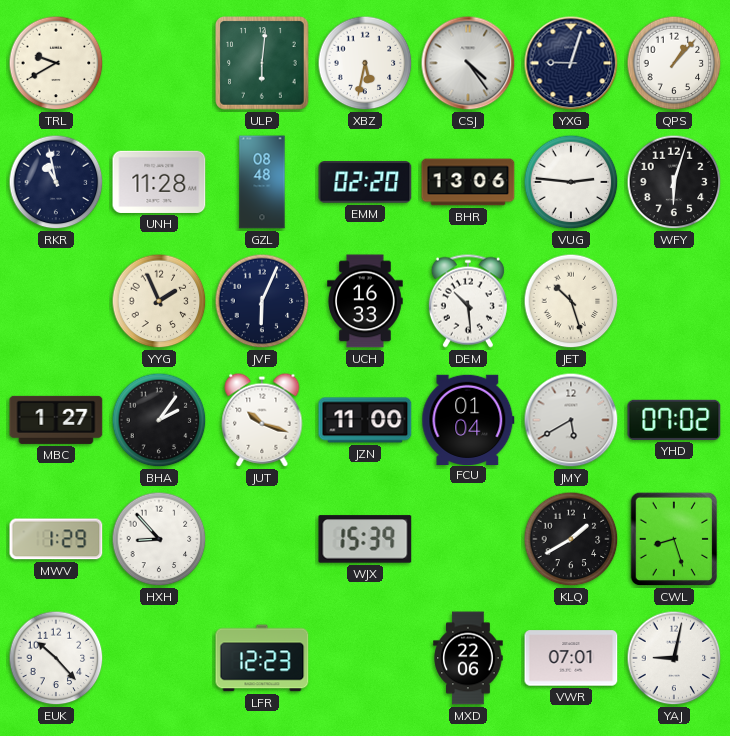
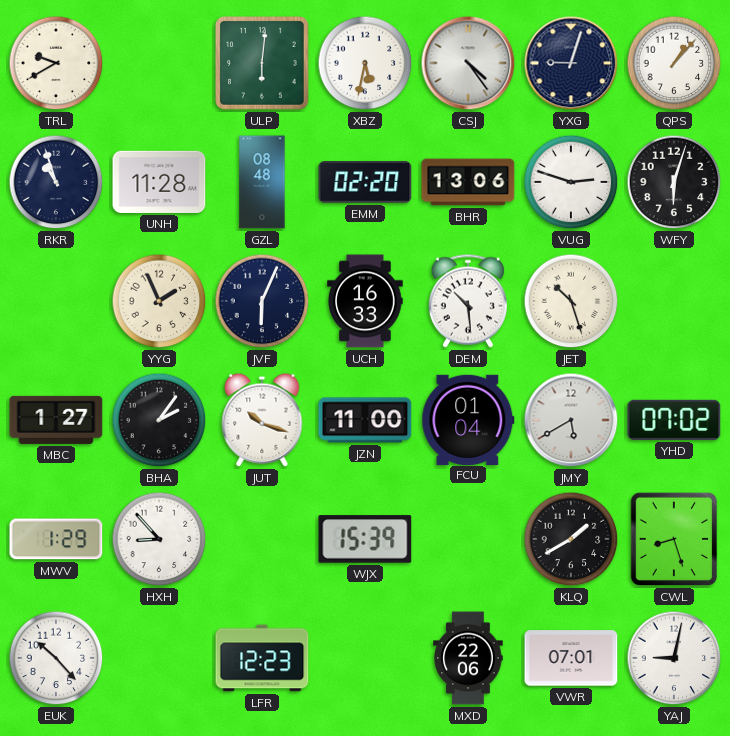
RKR: 10:58 -> 10:57
VUG: 2:46 -> 2:48
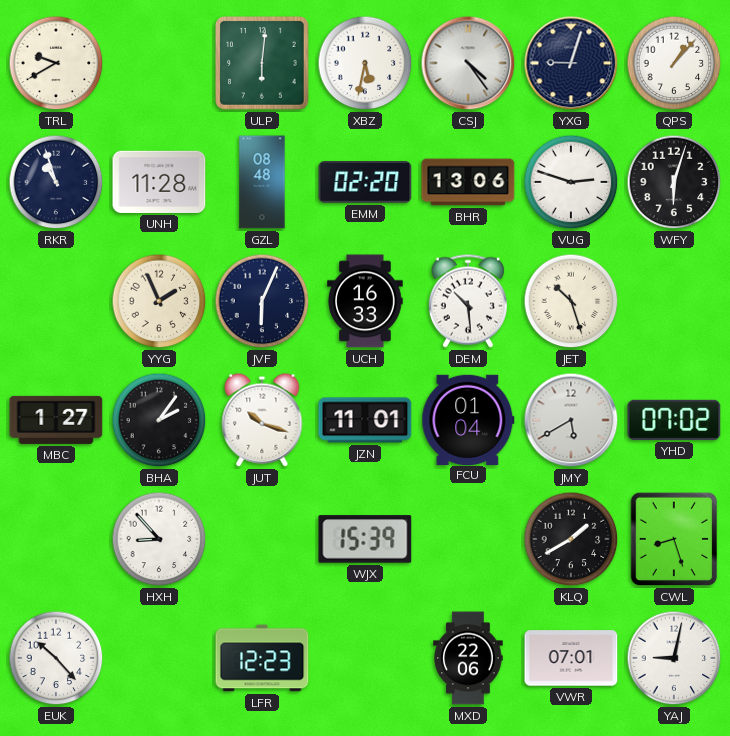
JZN: 11:00 -> 11:01
MWV: 1:29 -> none
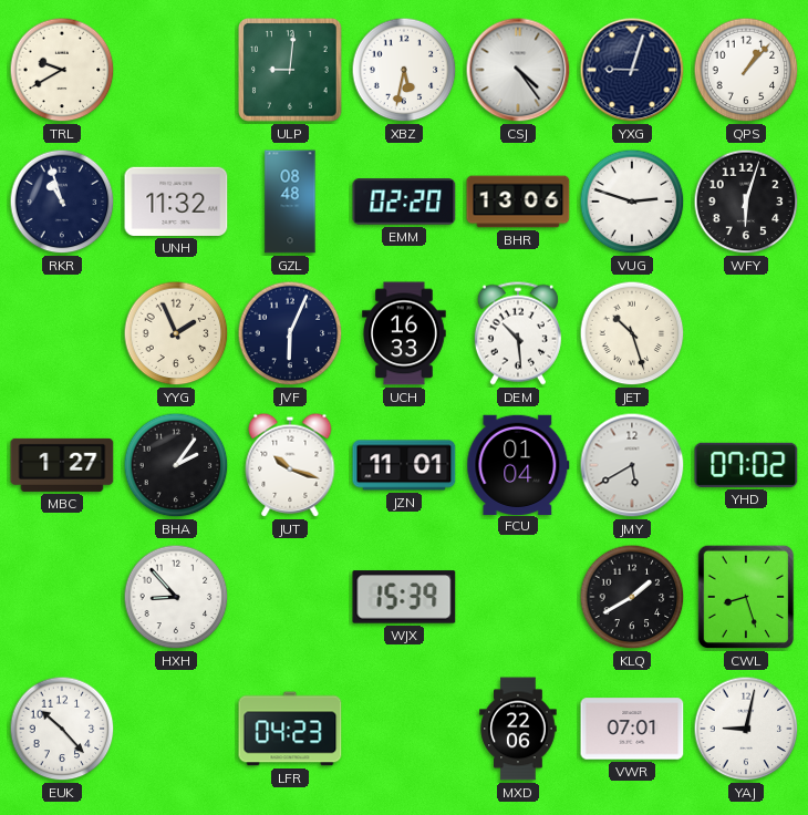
ULP: 6:01 -> 9:01
UNH: 11:28 -> 11:32
LFR: 12:23 -> 04:23
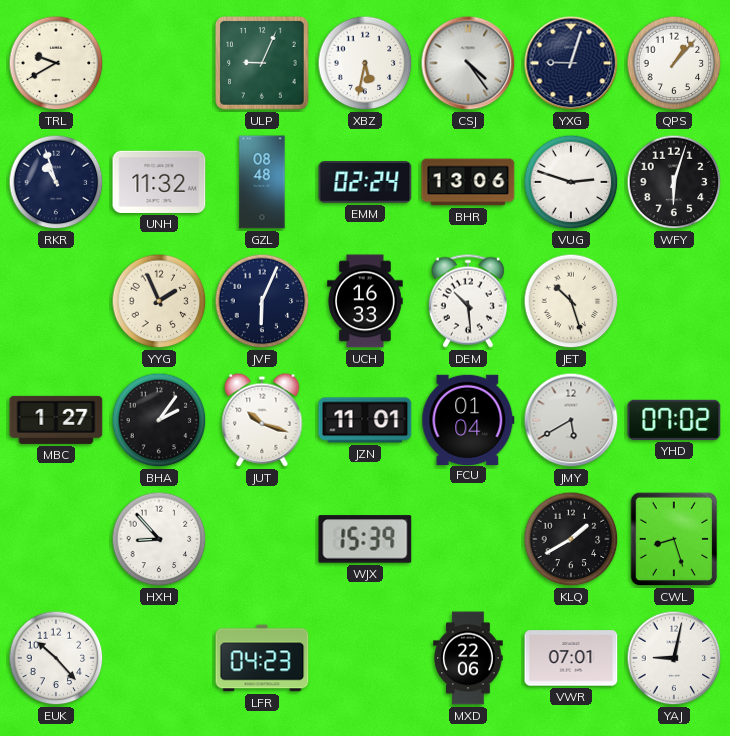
ULP: 9:01 -> 9:04
EMM: 02:20 -> 02:24
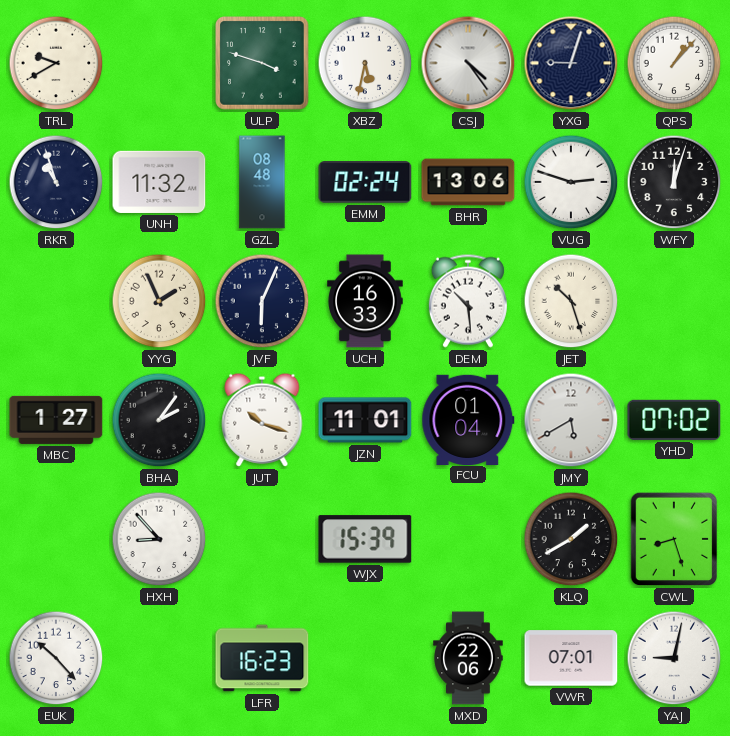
ULP: 9:04 -> 3:48
WFY: 6:03 -> 12:03
LFR: 04:23 -> 16:23
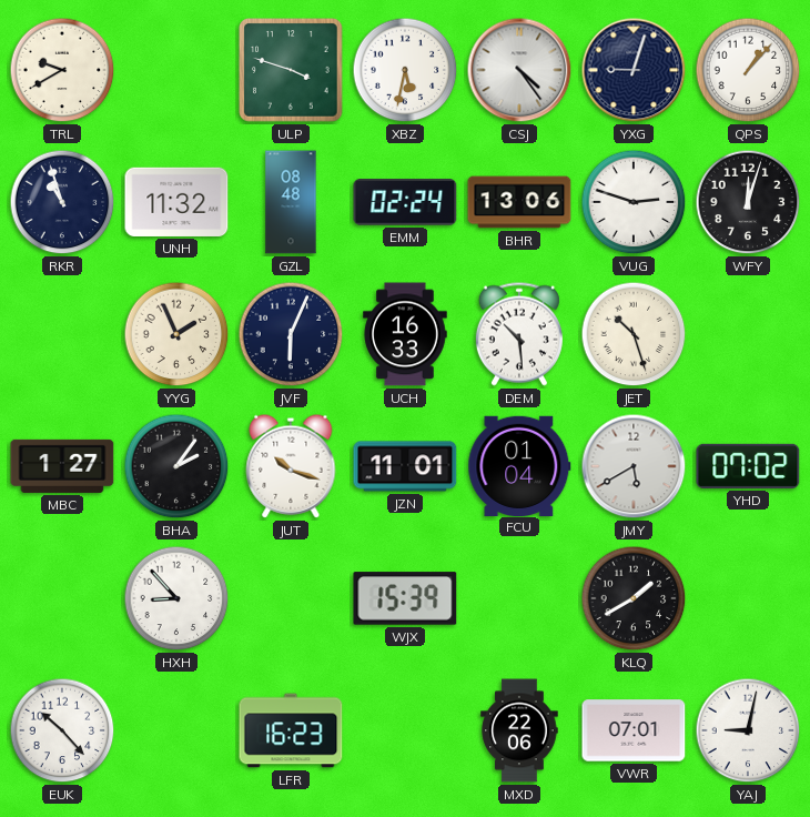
CWL: 8:27 -> none
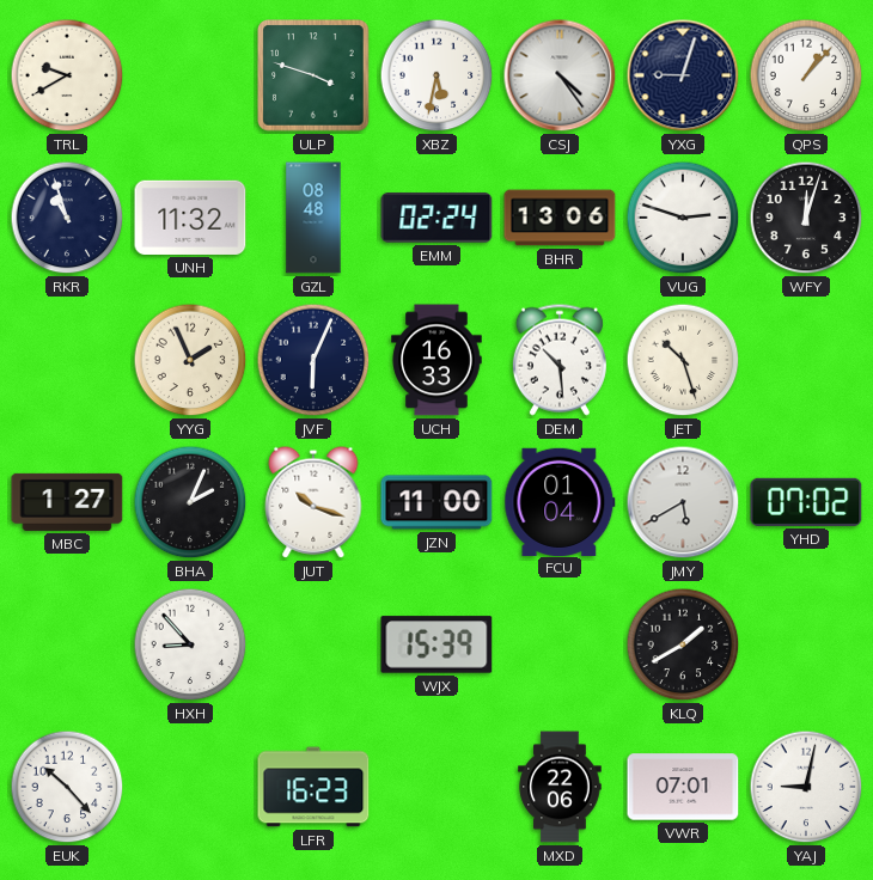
BHA: 2:06 -> 2:04
JZN: 11:01 -> 11:00
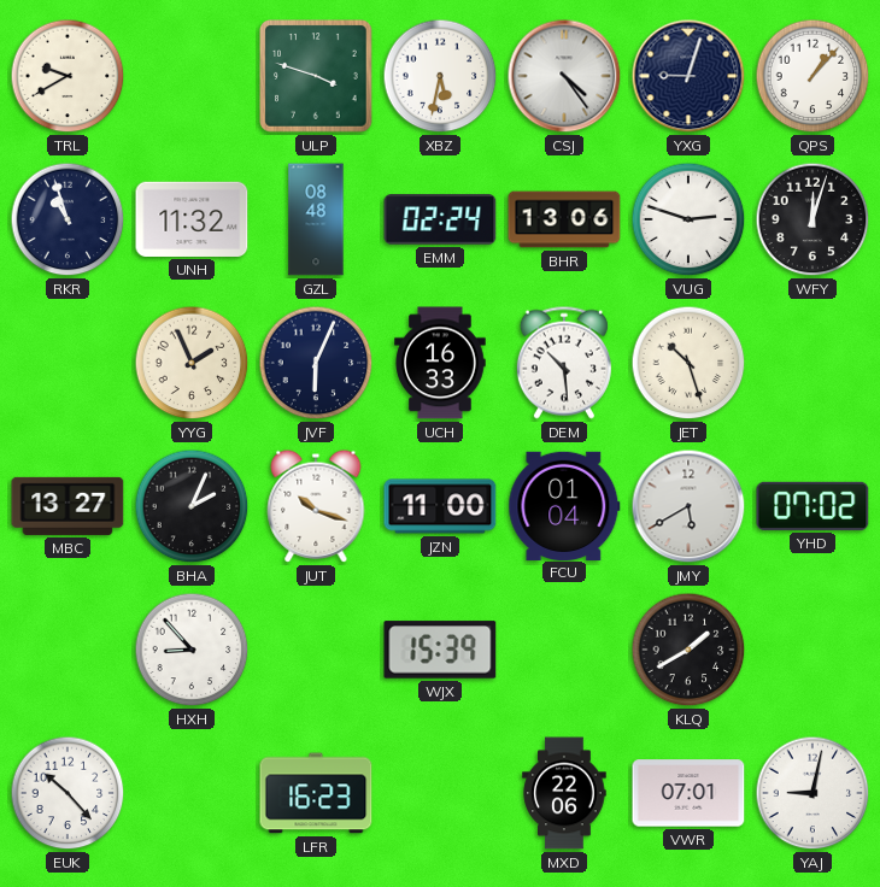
MBC: 1:27 -> 13:27
